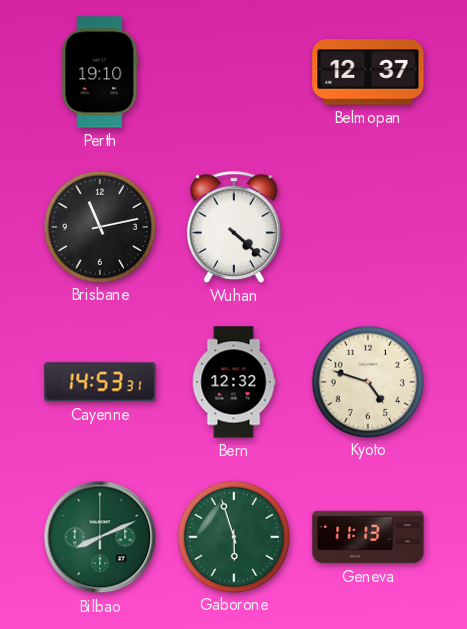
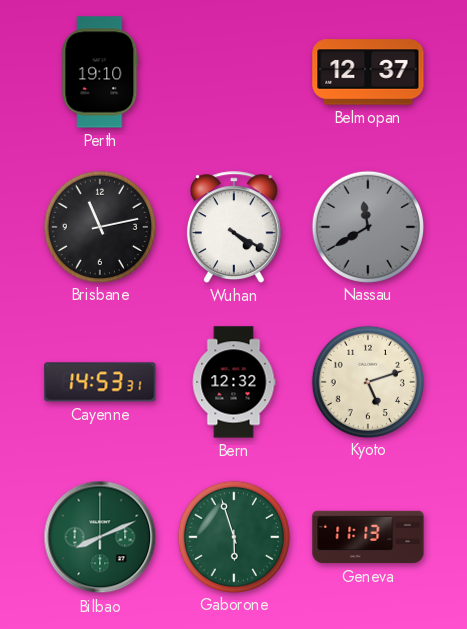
Wuhan: 4:22 -> 4:20
Nassau: none -> 11:40
Kyoto: 4:48 -> 5:12
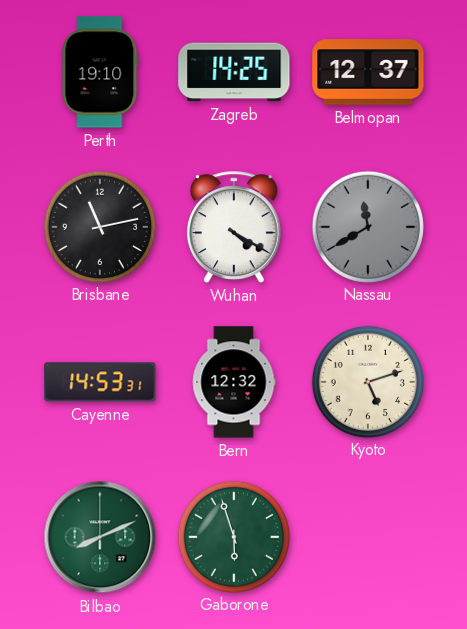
Zagreb: none -> 14:25
Geneva: 11:13 -> none
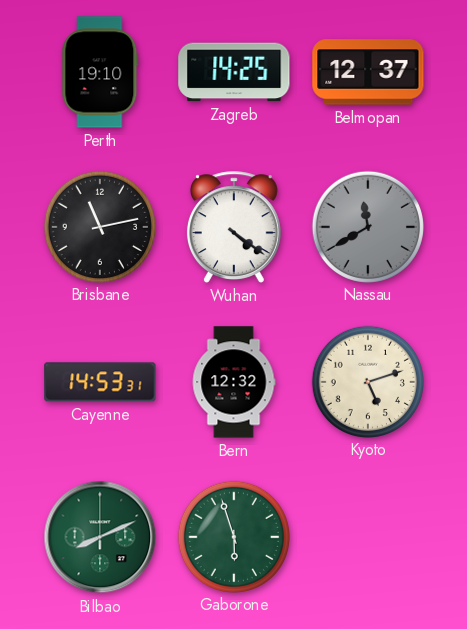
Wuhan: 4:20 -> 4:21
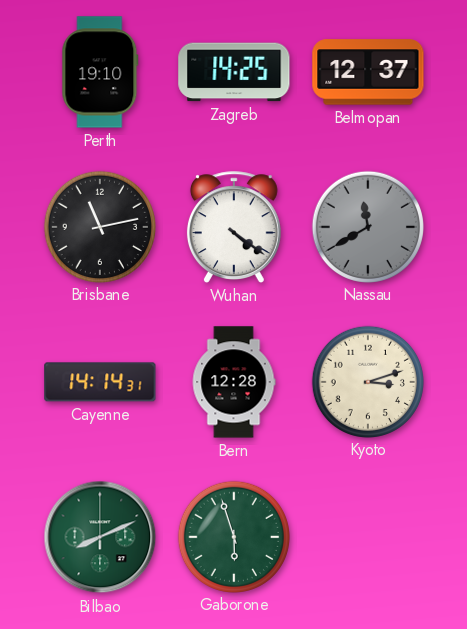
Cayenne: 14:53 -> 14:14
Bern: 12:32 -> 12:28
Kyoto: 5:12 -> 3:12
